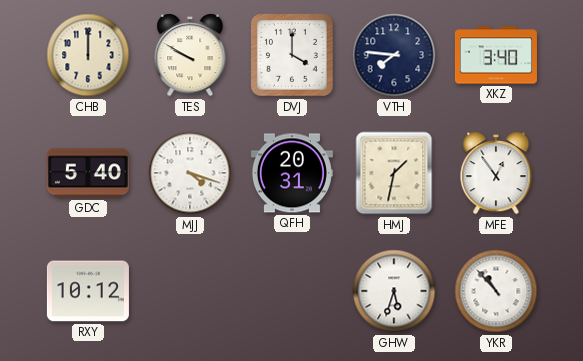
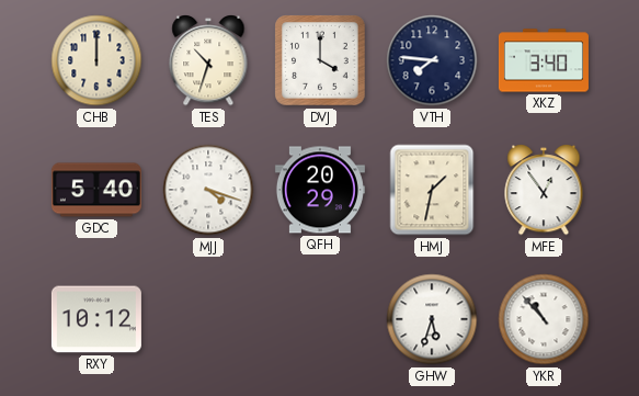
TES: 9:50 -> 10:33
QFH: 20:31 -> 20:29
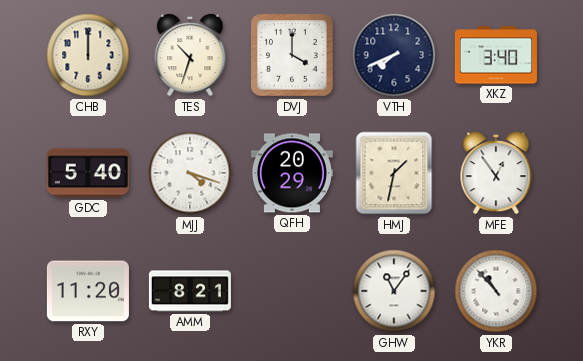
VTH: 7:46 -> 7:41
RXY: 10:12 -> 11:20
AMM: none -> 8:21
GHW: 5:33 -> 11:06
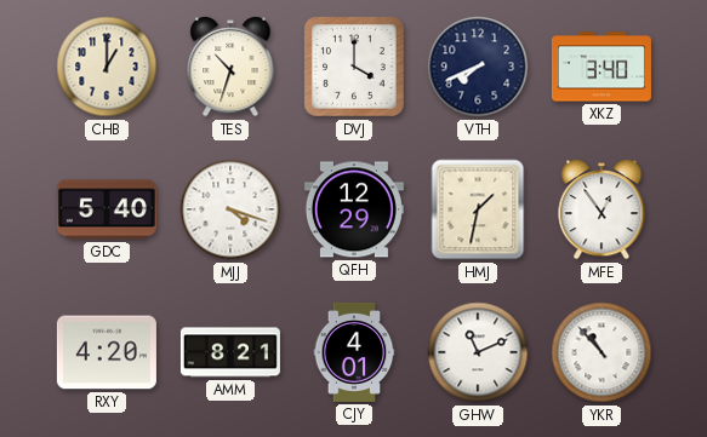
CHB: 12:00 -> 1:00
QFH: 20:29 -> 12:29
RXY: 11:20 -> 4:20
CJY: none -> 4:01
GHW: 11:06 -> 11:11
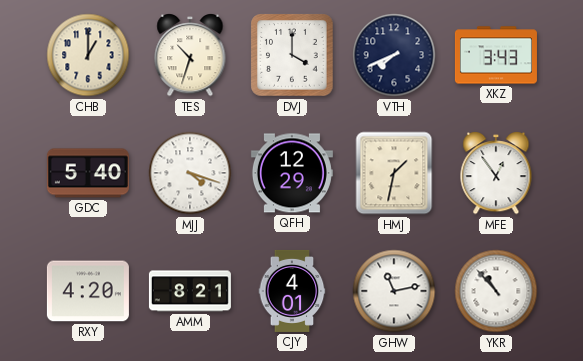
XKZ: 3:40 -> 3:43
GHW: 11:11 -> 11:13
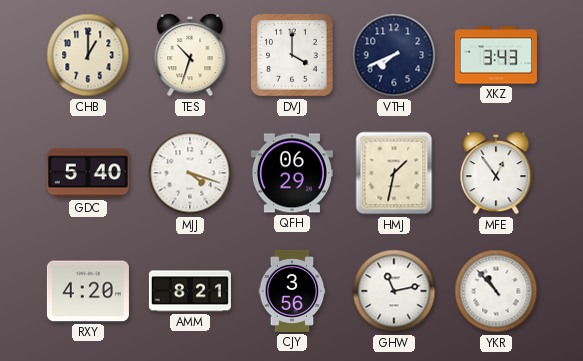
QFH: 12:29 -> 06:29
CJY: 4:01 -> 3:56
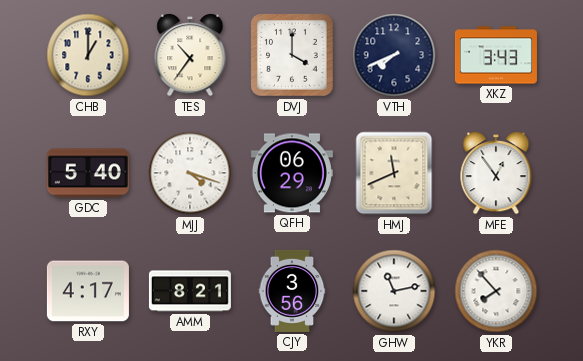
TES: 10:33 -> 10:36
HMJ: 1:32 -> 11:41
RXY: 4:20 -> 4:17
YKR: 10:53 -> 7:53
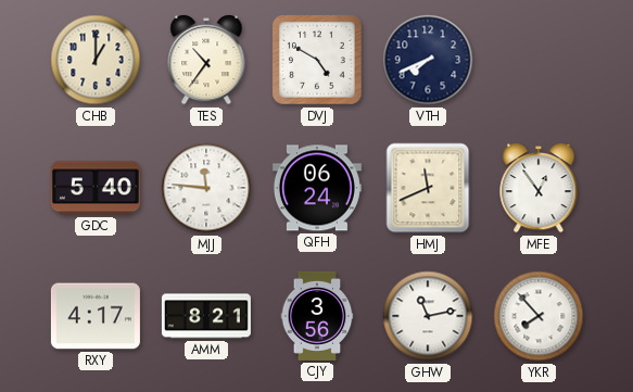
DVJ: 4:00 -> 4:50
XKZ: 3:43 -> none
MJJ: 4:18 -> 11:46
QFH: 06:29 -> 06:24
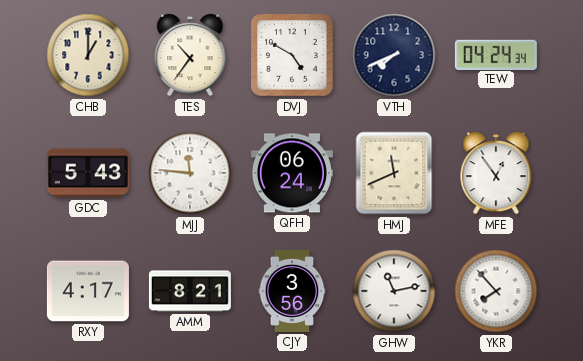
TEW: none -> 04:24
GDC: 5:40 -> 5:43
